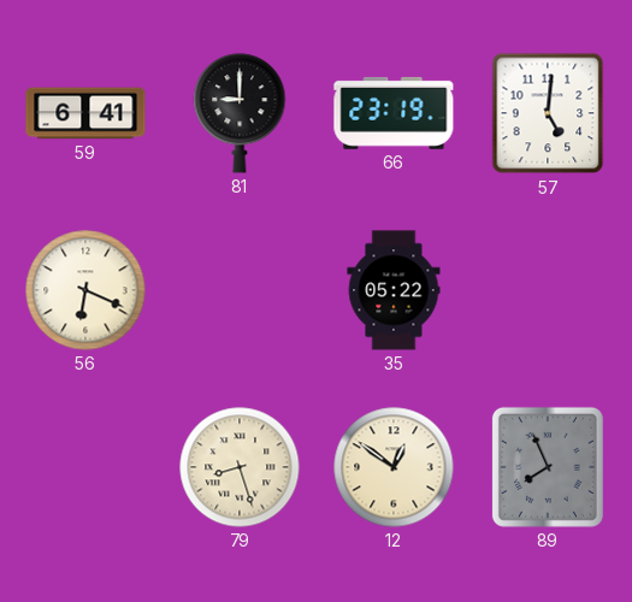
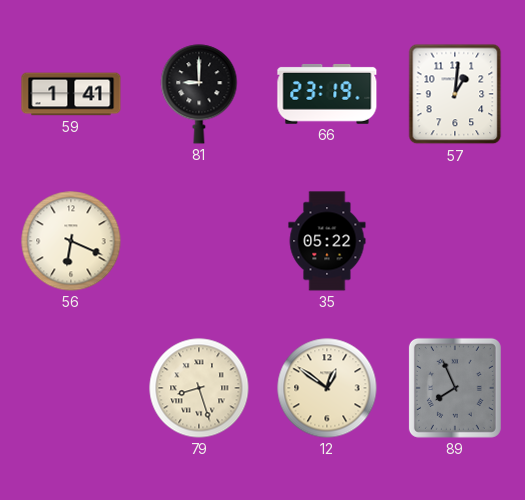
59: 6:41 -> 1:41
57: 5:01 -> 1:01
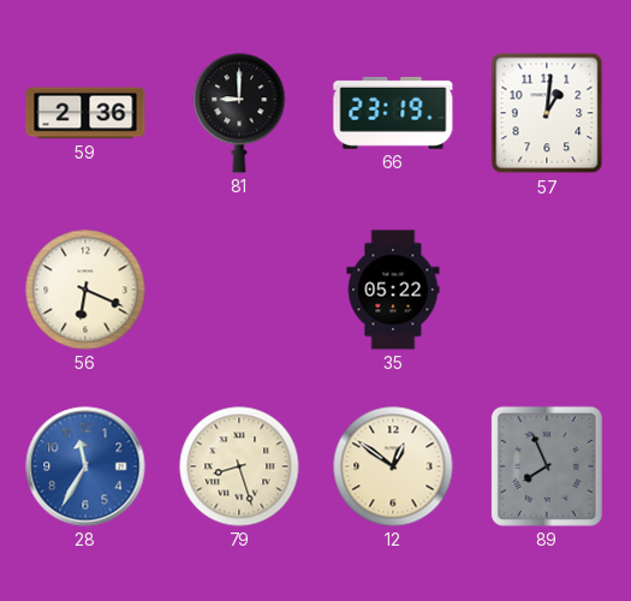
59: 1:41 -> 2:36
28: none -> 11:35
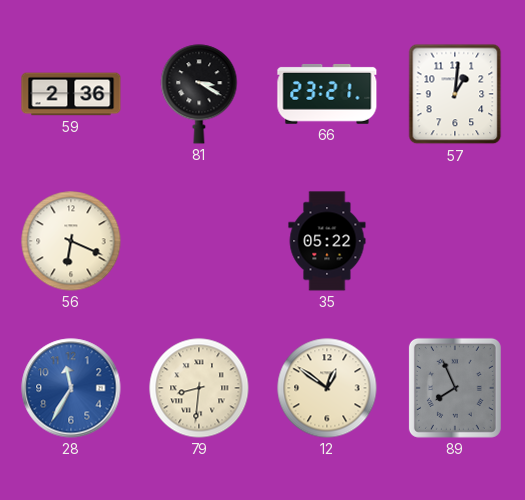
81: 9:00 -> 3:20
66: 23:19 -> 23:21
79: 8:27 -> 8:31
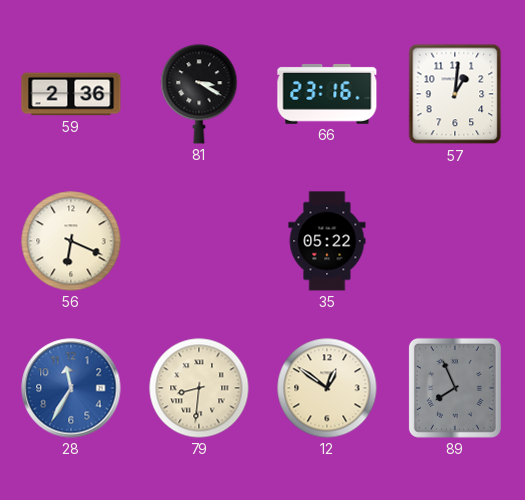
66: 23:21 -> 23:16
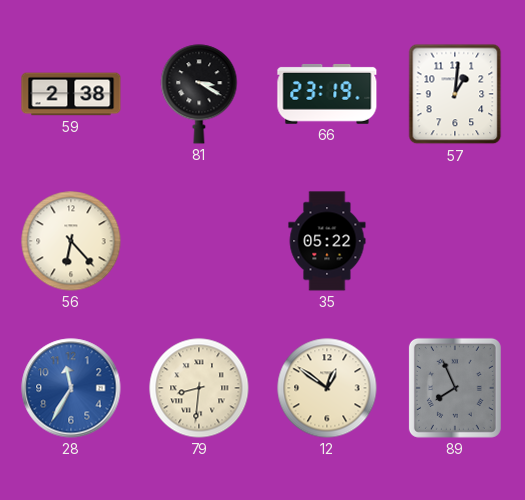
59: 2:36 -> 2:38
66: 23:16 -> 23:19
56: 6:19 -> 6:23
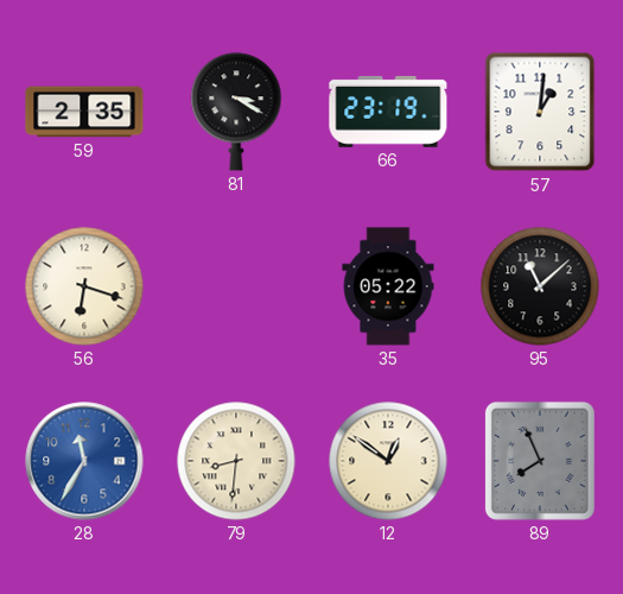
59: 2:38 -> 2:35
56: 6:23 -> 6:18
95: none -> 11:08
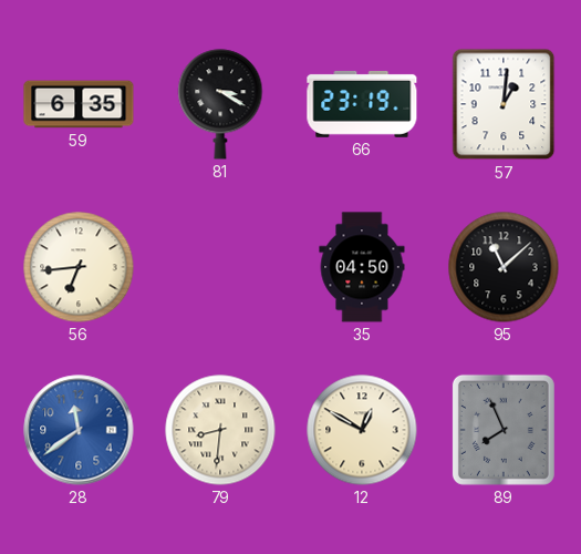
59: 2:35 -> 6:35
56: 6:18 -> 6:44
35: 05:22 -> 04:50
28: 11:35 -> 11:39
12: 12:51 -> 12:50
